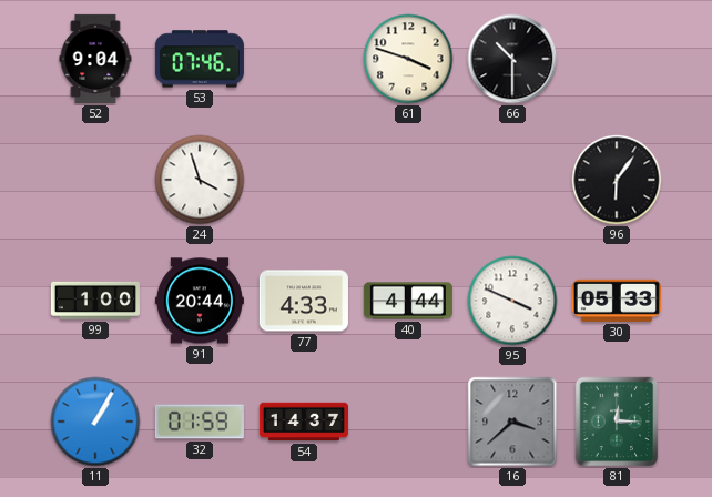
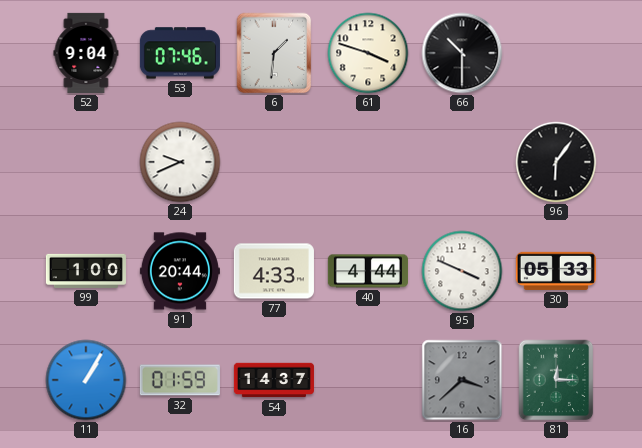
6: none -> 1:31
24: 3:57 -> 9:41
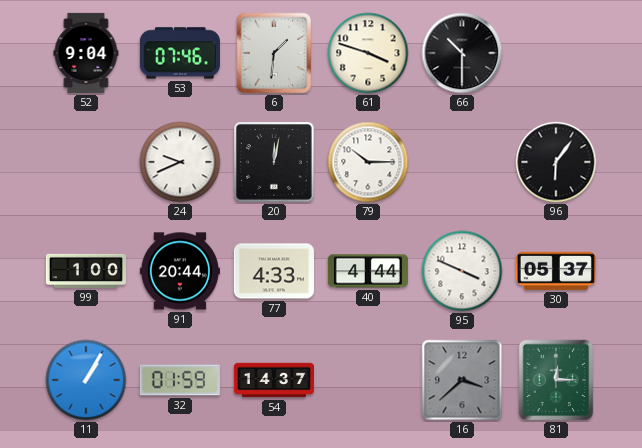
20: none -> 12:02
79: none -> 10:15
30: 05:33 -> 05:37
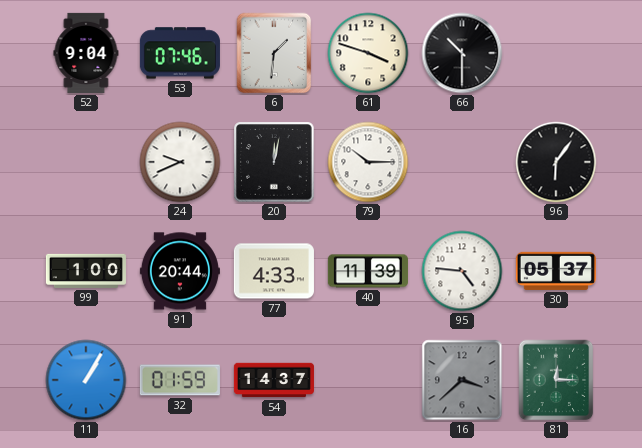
40: 4:44 -> 11:39
95: 3:49 -> 4:46
